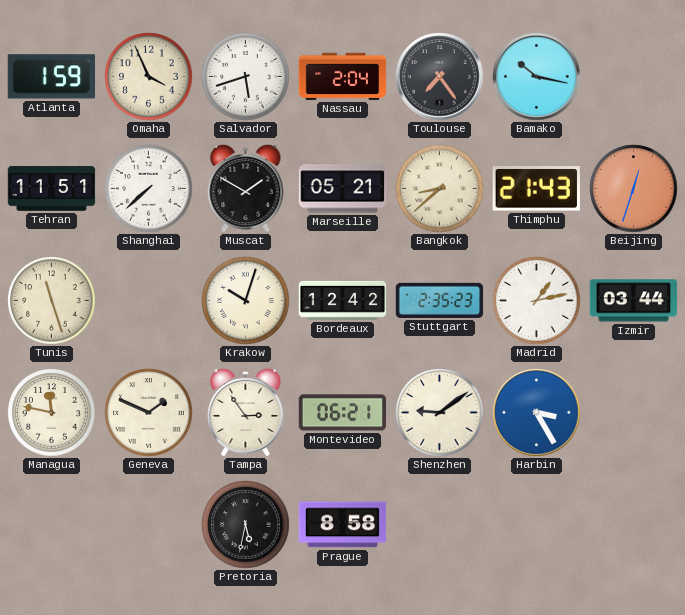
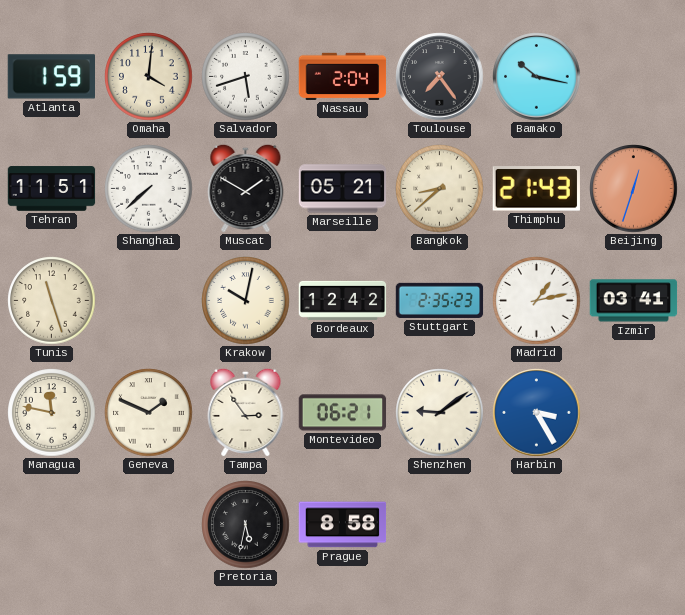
Omaha: 3:56 -> 4:01
Krakow: 10:03 -> 10:02
Izmir: 03:44 -> 03:41
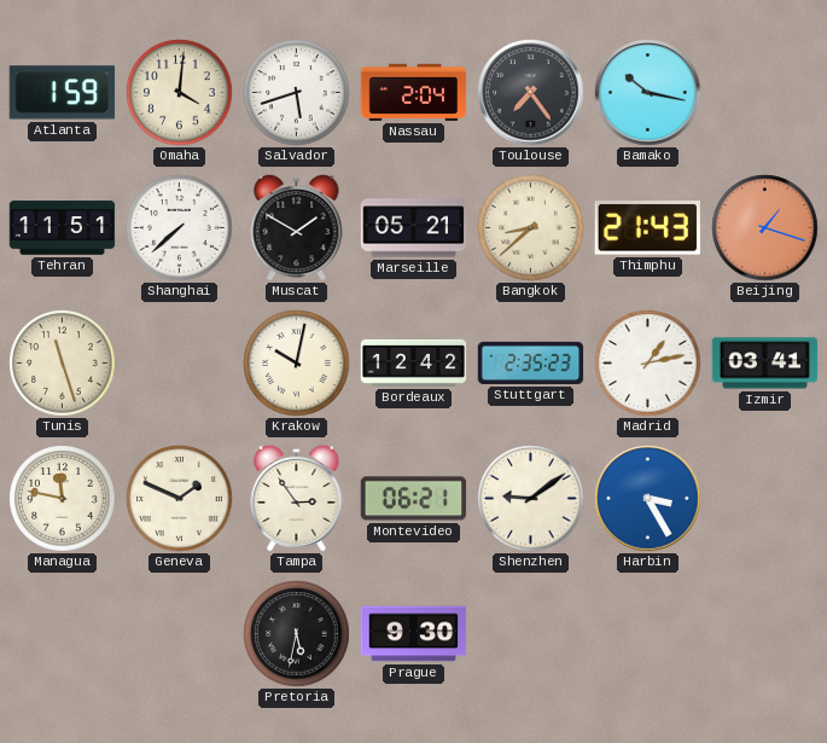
Beijing: 12:33 -> 1:18
Prague: 8:58 -> 9:30
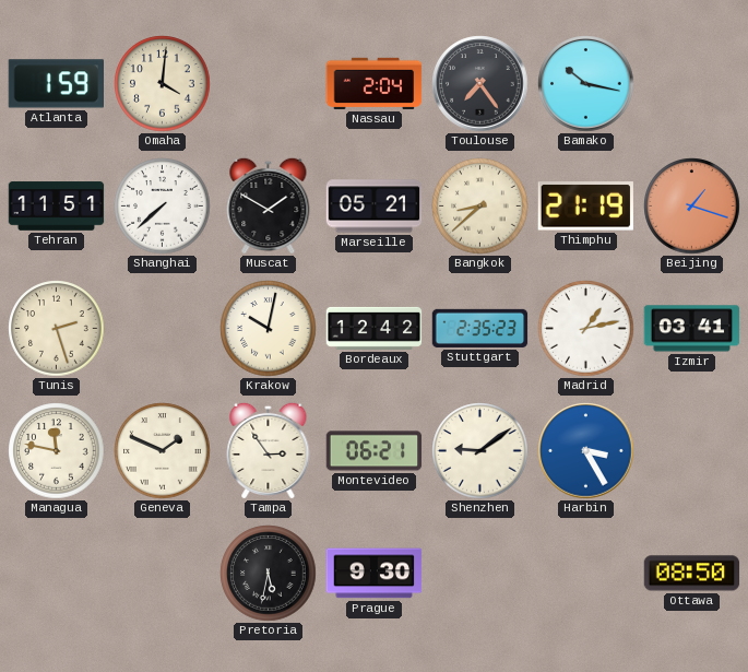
Salvador: 5:42 -> none
Thimphu: 21:43 -> 21:19
Tunis: 11:27 -> 2:27
Ottawa: none -> 08:50
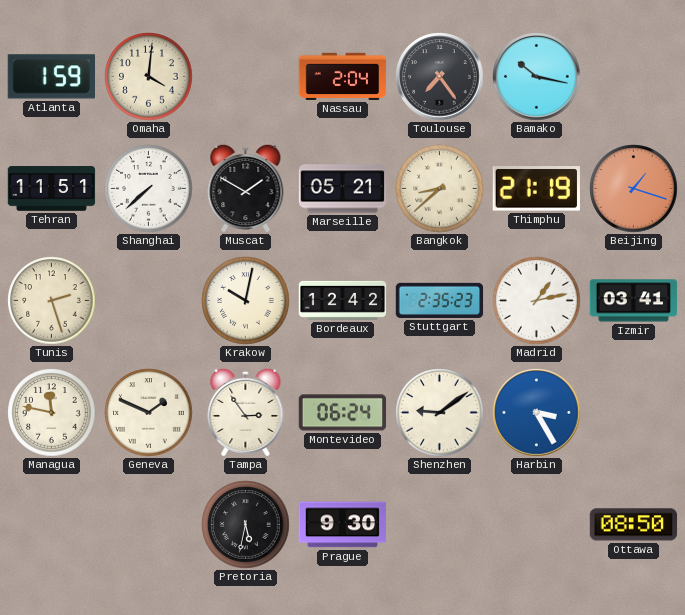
Montevideo: 06:21 -> 06:24
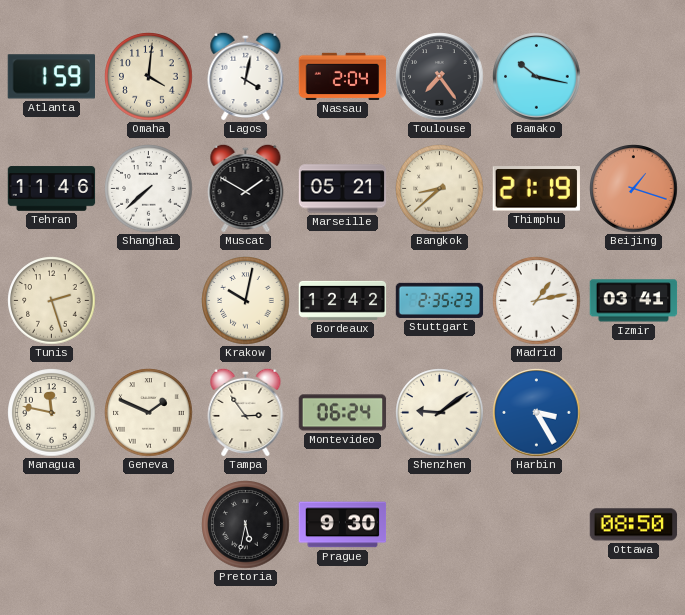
Lagos: none -> 4:02
Tehran: 11:51 -> 11:46
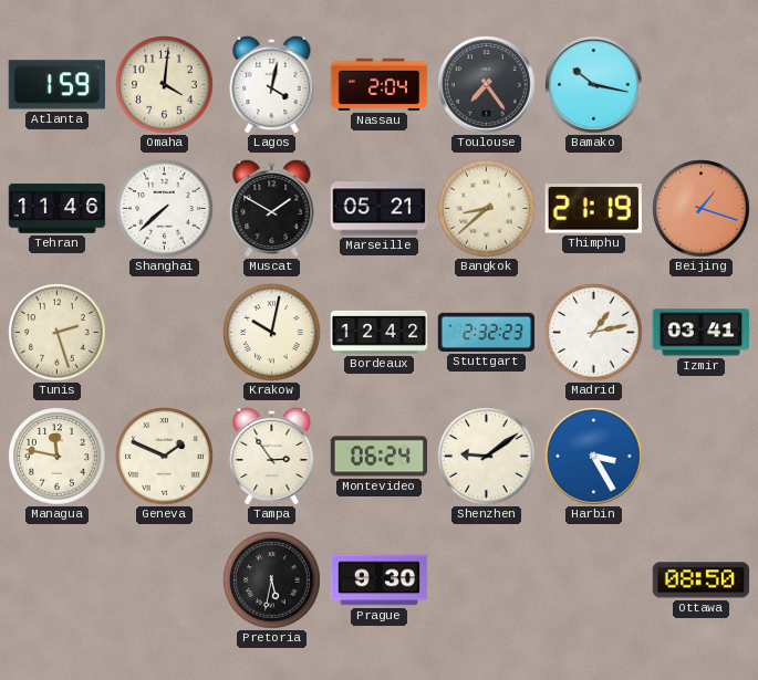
Stuttgart: 2:35 -> 2:32
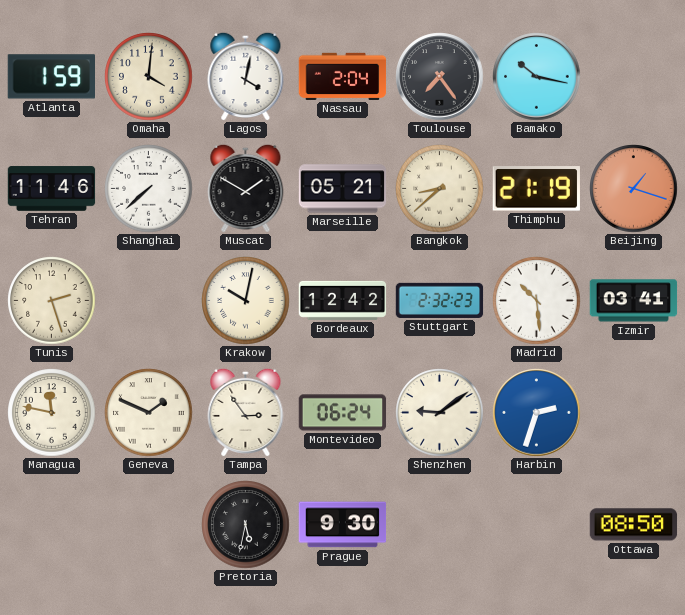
Madrid: 1:13 -> 10:29
Harbin: 3:25 -> 2:33
